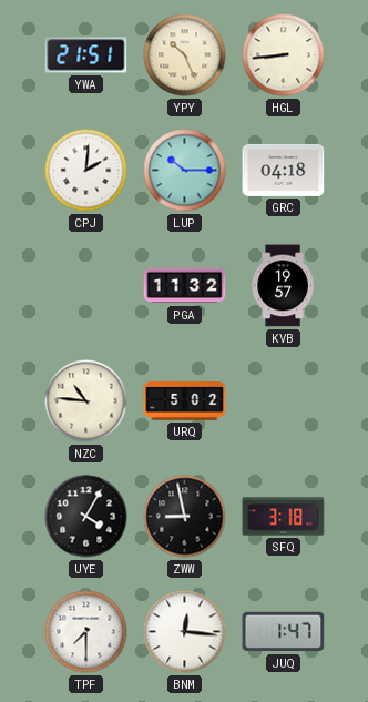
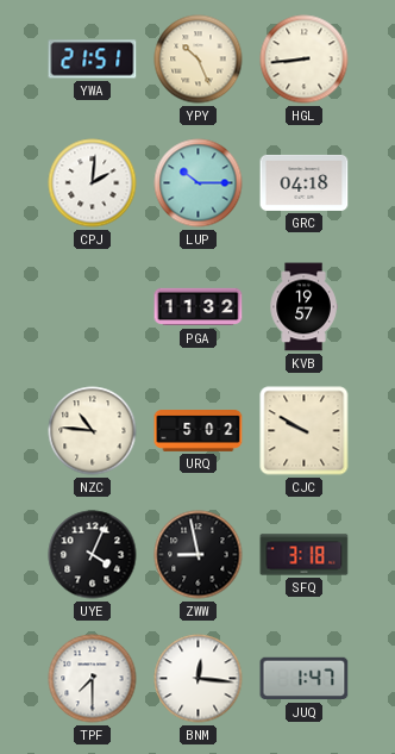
CJC: none -> 9:50
UYE: 4:05 -> 4:04
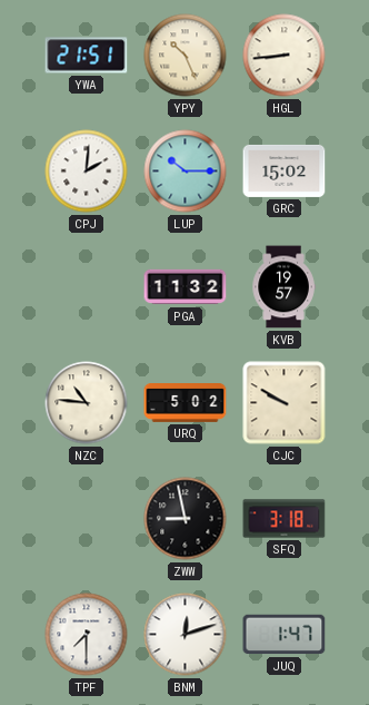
GRC: 04:18 -> 15:02
UYE: 4:04 -> none
BNM: 12:16 -> 12:12
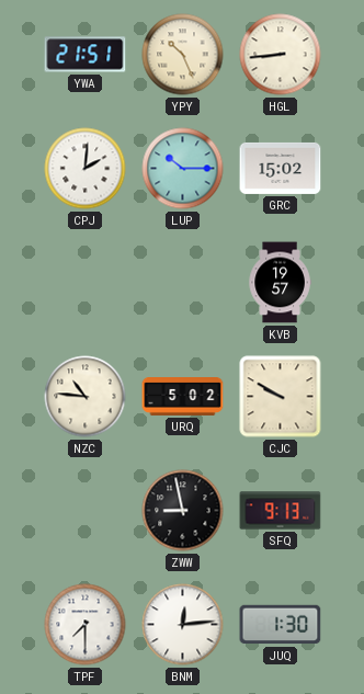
PGA: 11:32 -> none
SFQ: 3:18 -> 9:13
BNM: 12:12 -> 12:14
JUQ: 1:47 -> 1:30
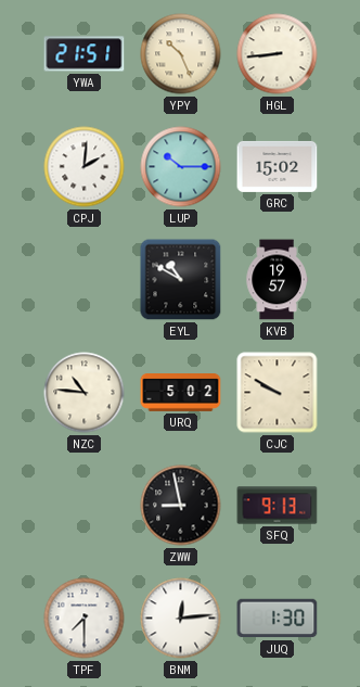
EYL: none -> 10:50
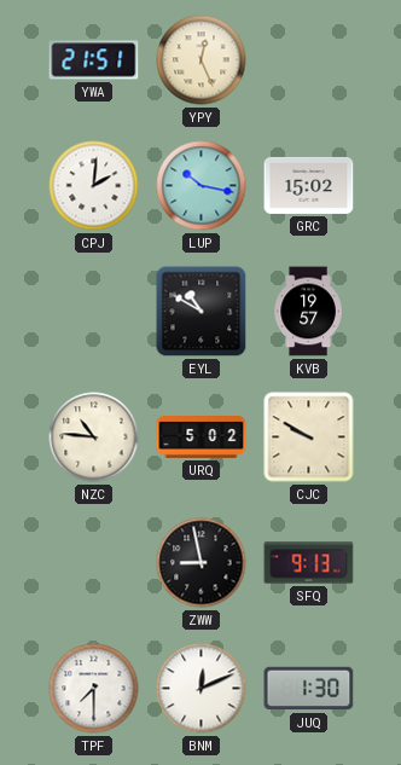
YPY: 10:26 -> 12:26
HGL: 8:44 -> none
LUP: 10:15 -> 10:17
BNM: 12:14 -> 12:11
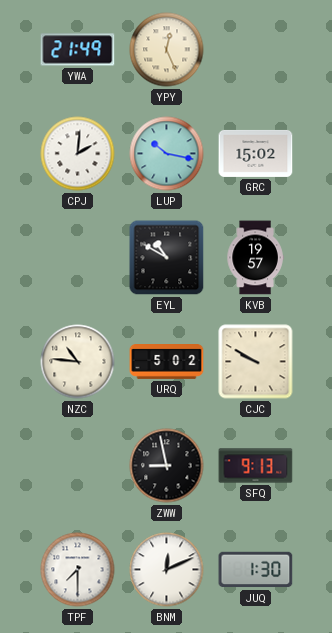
YWA: 21:51 -> 21:49
